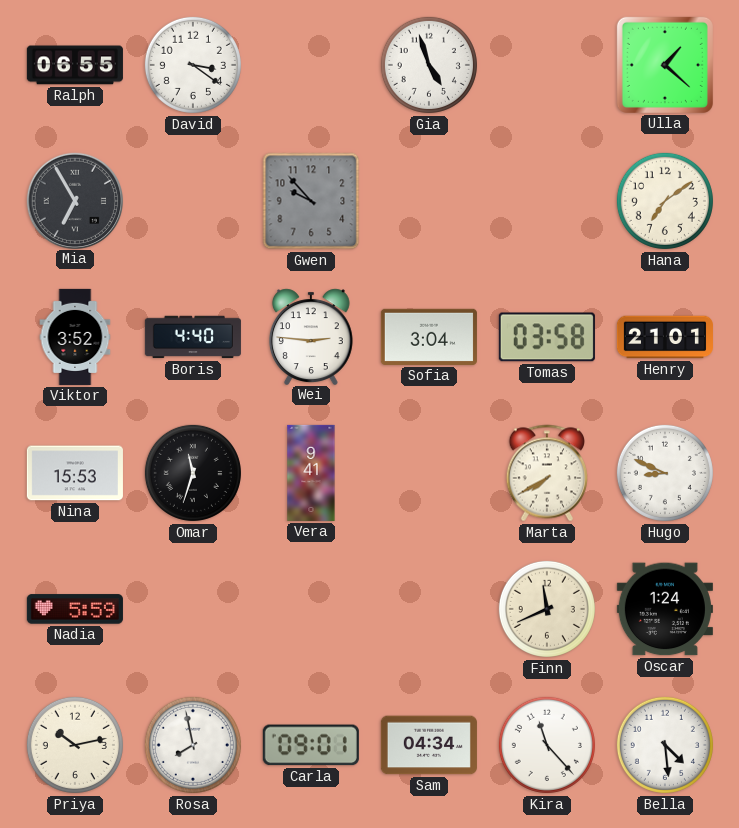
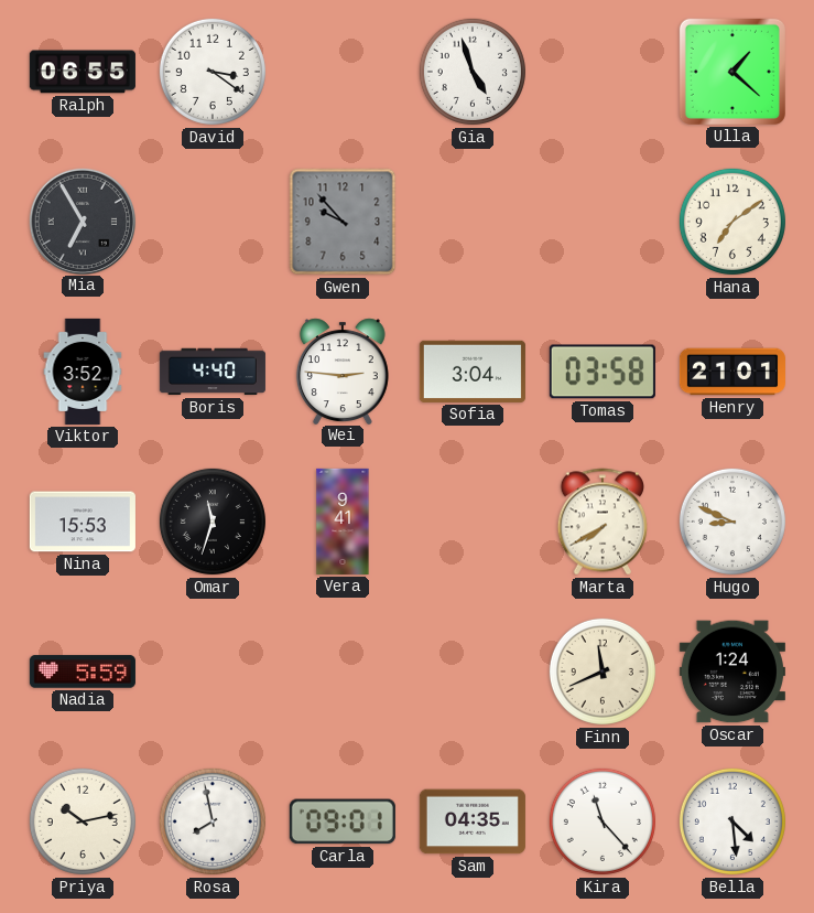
Sam: 04:34 -> 04:35
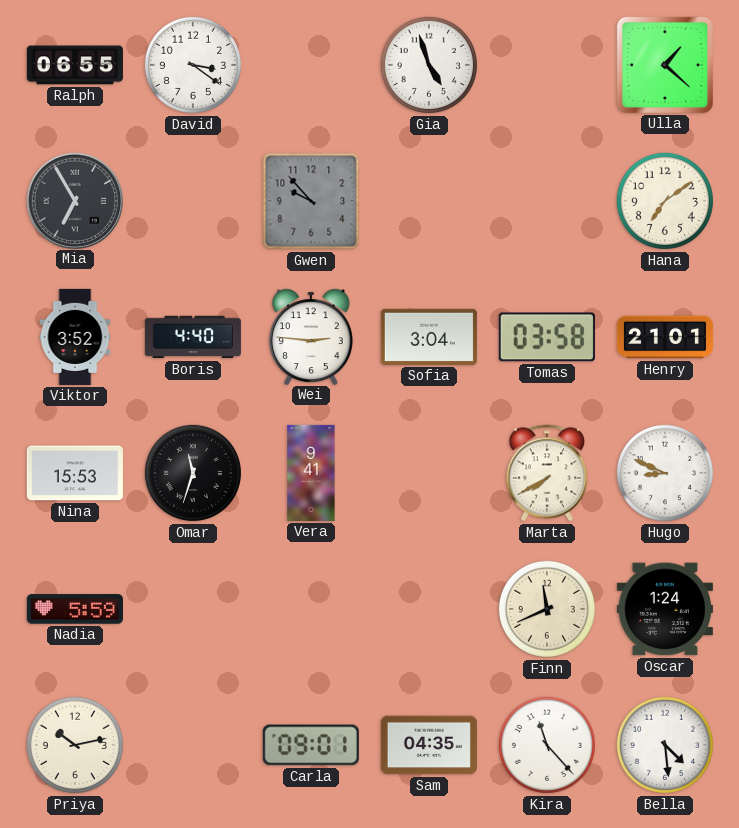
Rosa: 7:58 -> none
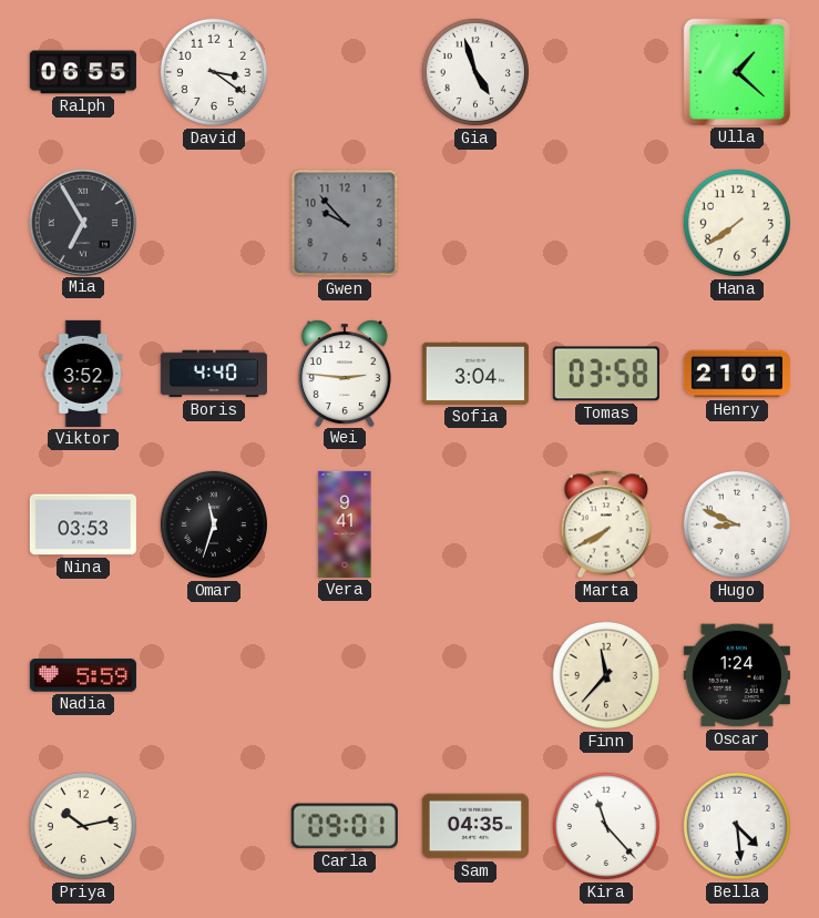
Hana: 7:09 -> 7:39
Nina: 15:53 -> 03:53
Finn: 11:41 -> 11:37
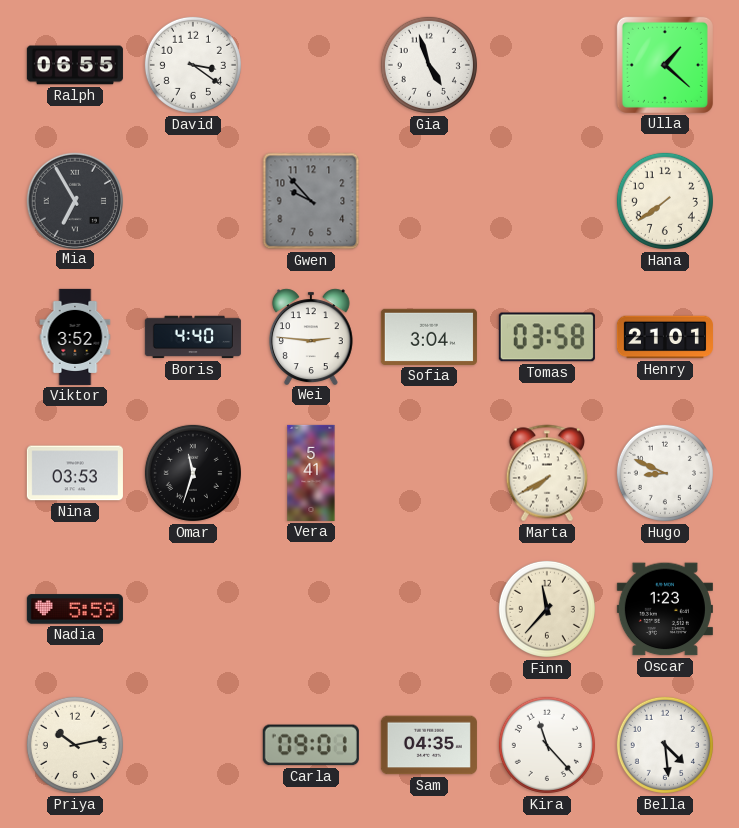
Vera: 9:41 -> 5:41
Oscar: 1:24 -> 1:23
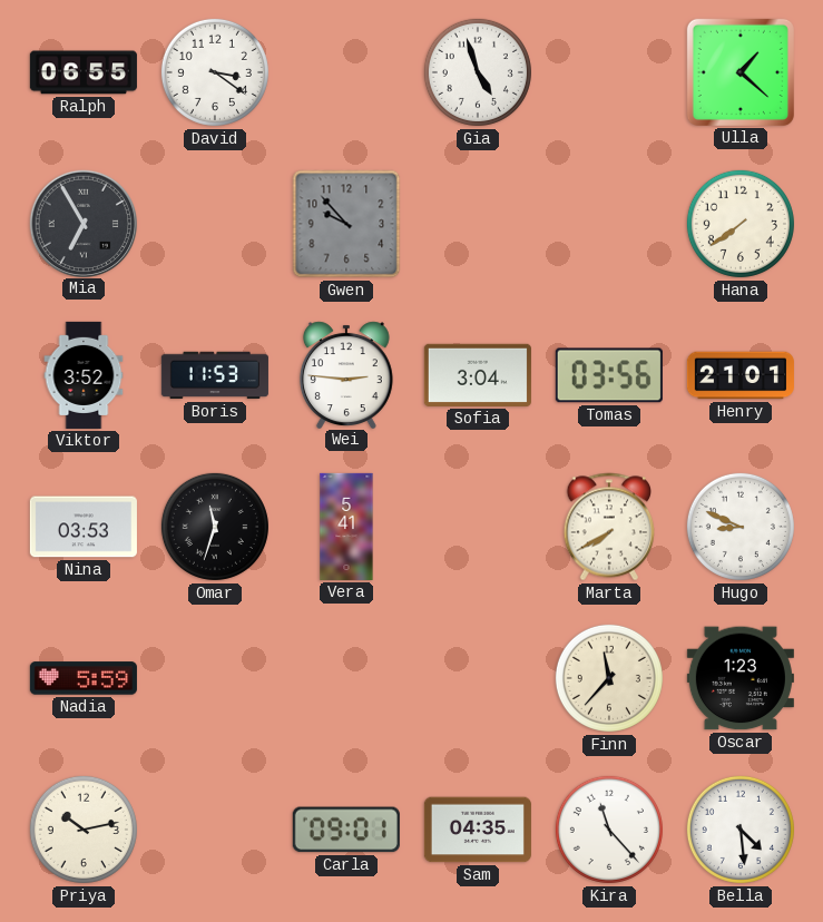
Boris: 4:40 -> 11:53
Tomas: 03:58 -> 03:56
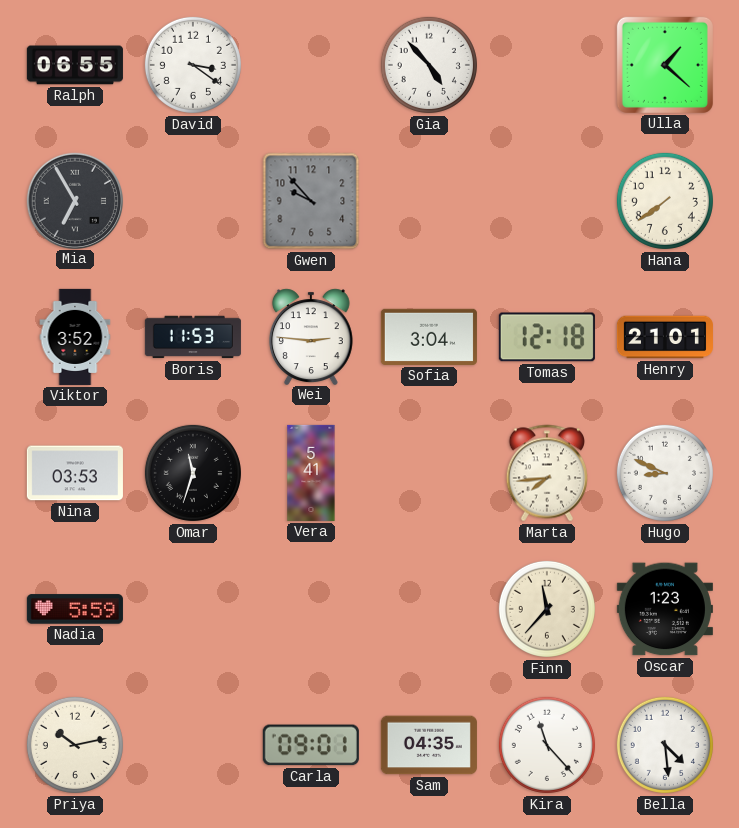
Gia: 4:57 -> 4:53
Tomas: 03:56 -> 12:18
Marta: 7:40 -> 7:44
